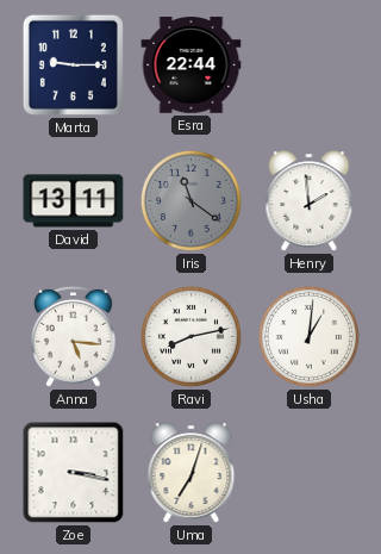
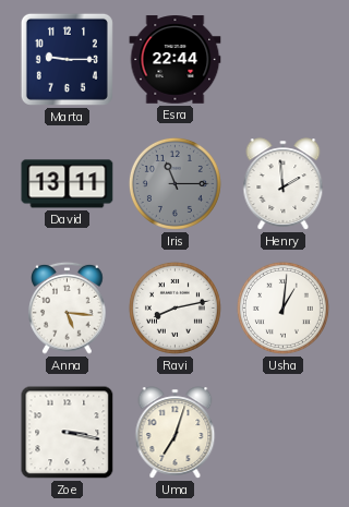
Iris: 11:21 -> 11:15
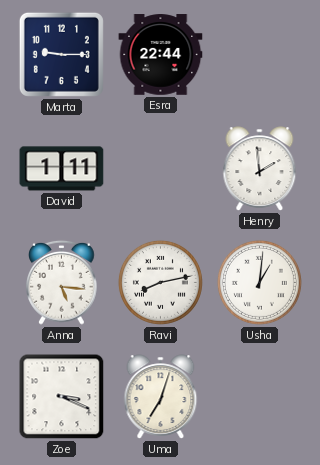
David: 13:11 -> 1:11
Iris: 11:15 -> none
Zoe: 3:17 -> 3:19
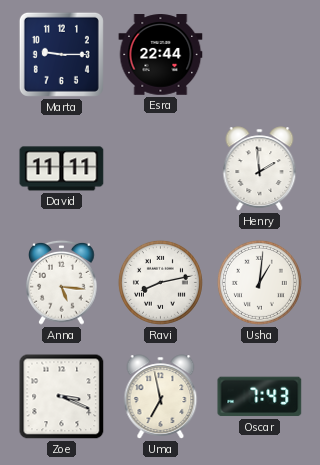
David: 1:11 -> 11:11
Uma: 7:03 -> 6:58
Oscar: none -> 7:43
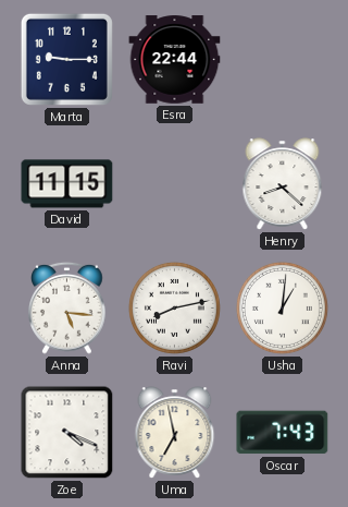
David: 11:11 -> 11:15
Henry: 1:59 -> 8:22
Zoe: 3:19 -> 4:19
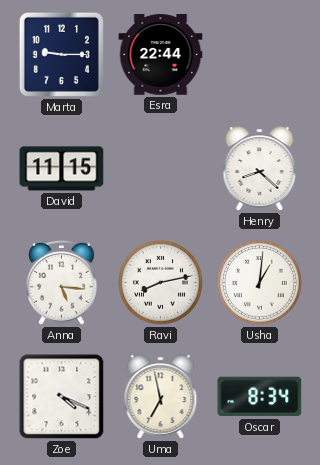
Oscar: 7:43 -> 8:34
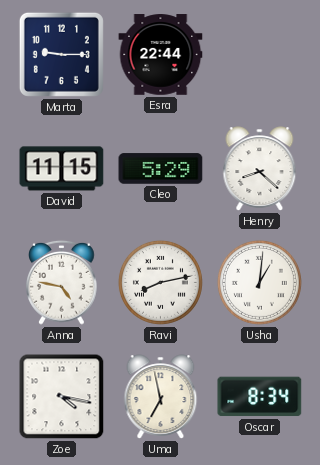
Cleo: none -> 5:29
Anna: 5:16 -> 4:47
Zoe: 4:19 -> 4:17
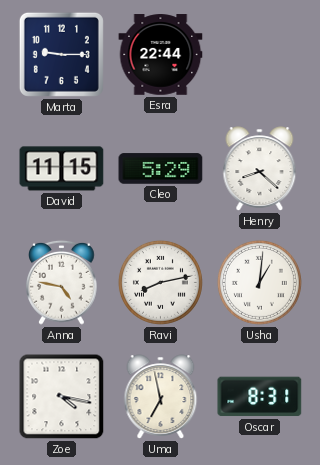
Oscar: 8:34 -> 8:31
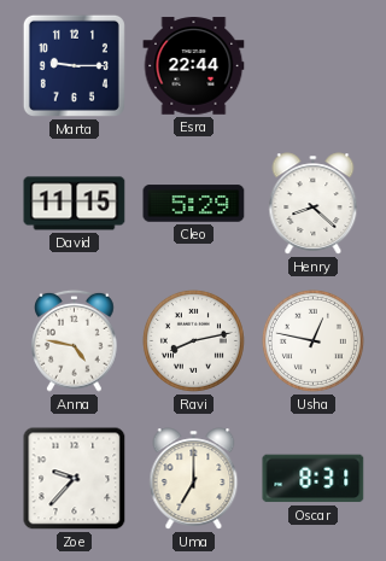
Usha: 1:01 -> 12:47
Zoe: 4:17 -> 9:37
Uma: 6:58 -> 7:00
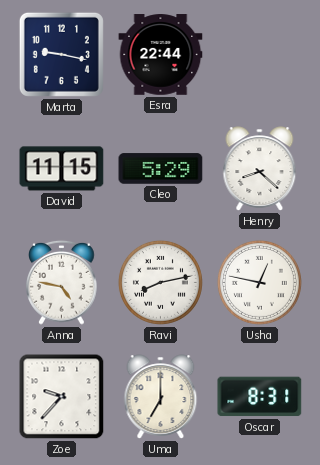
Marta: 9:15 -> 9:17
